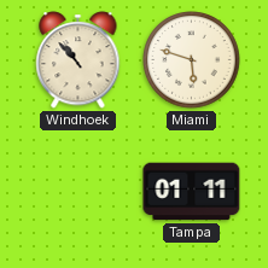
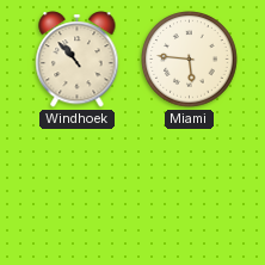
Miami: 5:48 -> 5:46
Tampa: 01:11 -> none
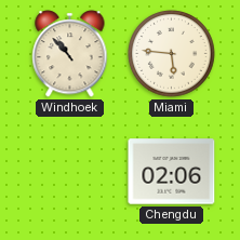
Chengdu: none -> 02:06
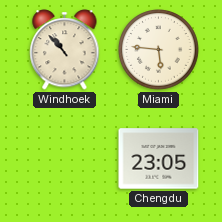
Chengdu: 02:06 -> 23:05
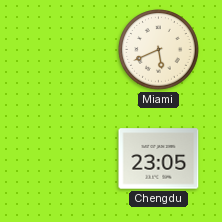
Windhoek: 10:53 -> none
Miami: 5:46 -> 5:41
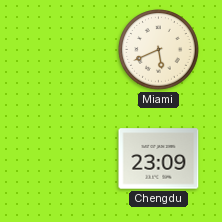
Chengdu: 23:05 -> 23:09
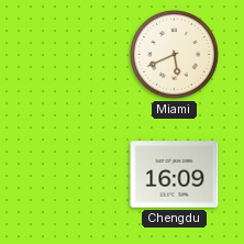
Chengdu: 23:09 -> 16:09
